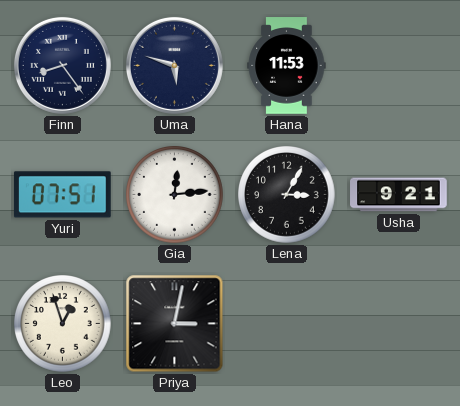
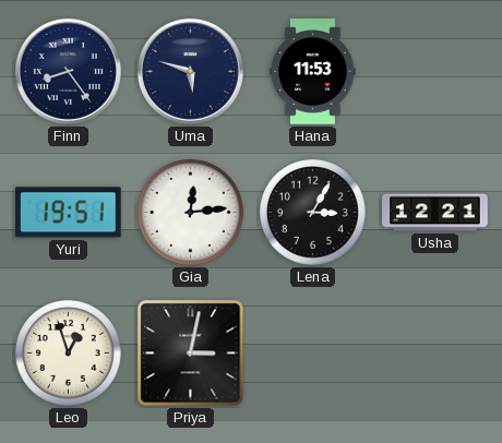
Yuri: 07:51 -> 19:51
Usha: 9:21 -> 12:21
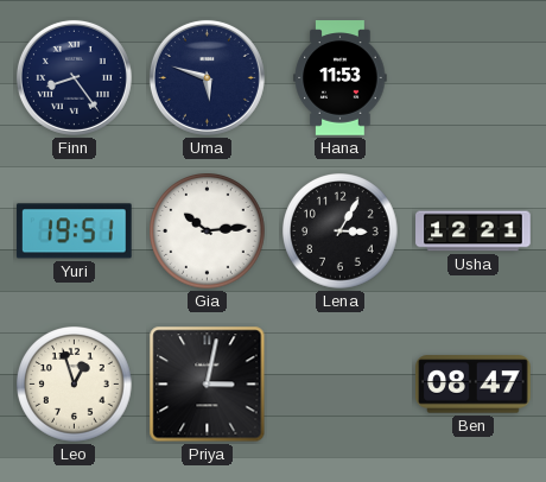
Gia: 12:14 -> 10:14
Ben: none -> 08:47
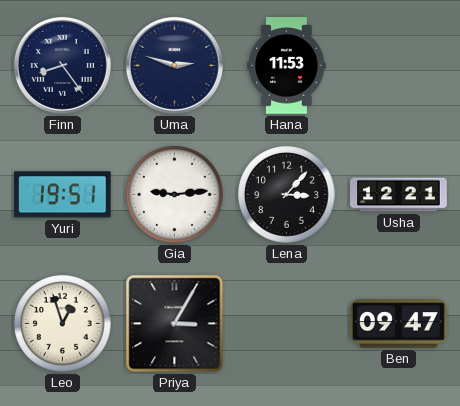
Uma: 5:48 -> 2:48
Gia: 10:14 -> 9:14
Lena: 3:05 -> 3:07
Priya: 3:02 -> 3:05
Ben: 08:47 -> 09:47
